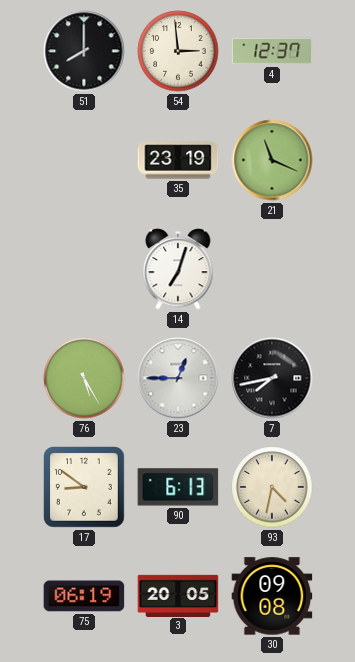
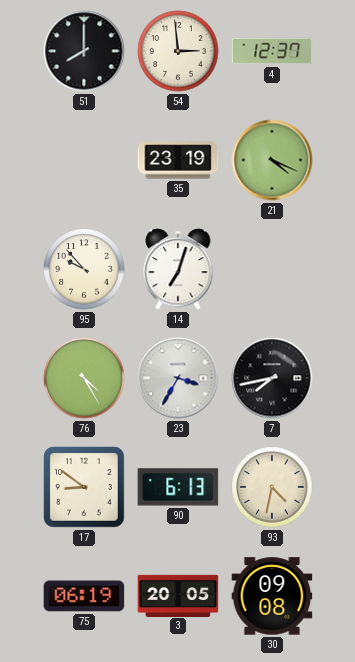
21: 11:19 -> 4:19
95: none -> 9:53
76: 5:25 -> 4:25
23: 12:45 -> 3:35
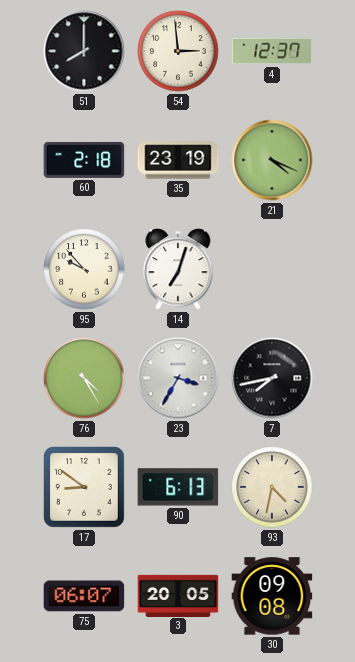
60: none -> 2:18
75: 06:19 -> 06:07
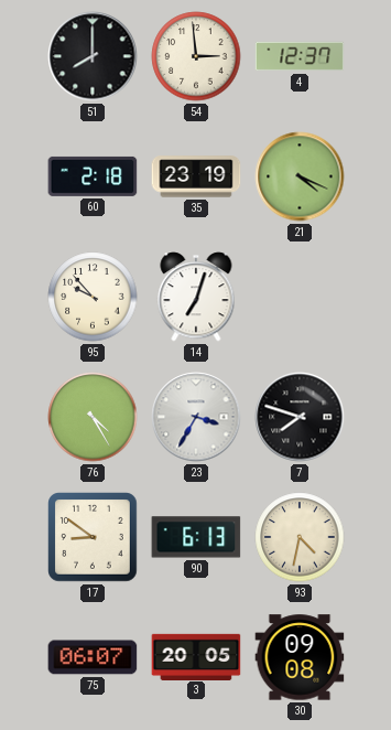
7: 7:43 -> 7:48
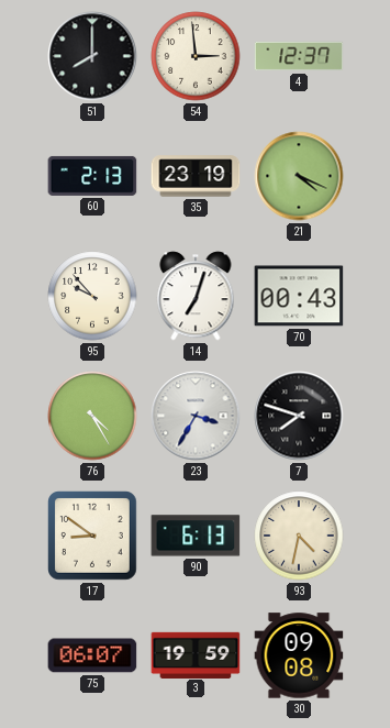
60: 2:18 -> 2:13
70: none -> 00:43
3: 20:05 -> 19:59
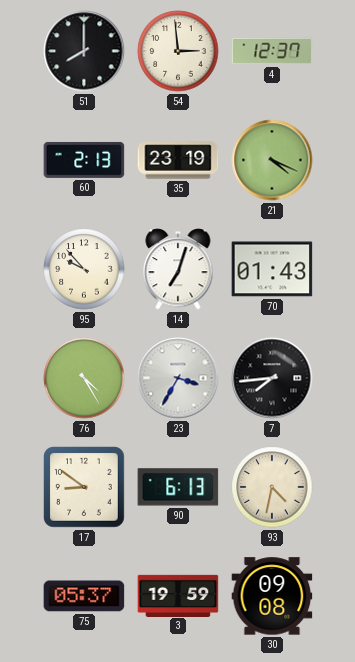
70: 00:43 -> 01:43
7: 7:48 -> 7:44
75: 06:07 -> 05:37
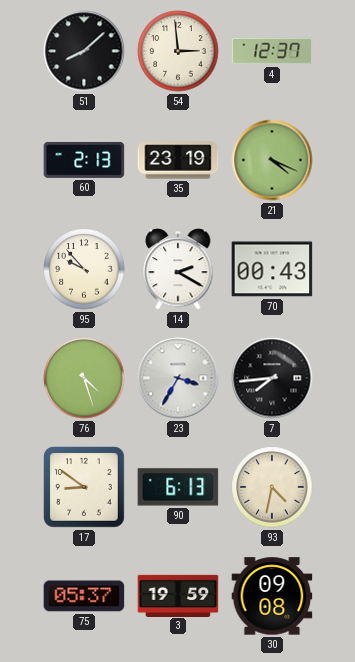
51: 8:00 -> 8:08
14: 7:03 -> 2:20
70: 01:43 -> 00:43
76: 4:25 -> 4:27
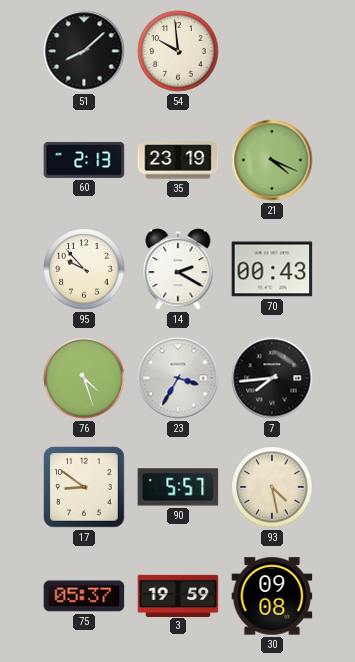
54: 2:59 -> 9:59
4: 12:37 -> none
90: 6:13 -> 5:57
93: 4:32 -> 4:28
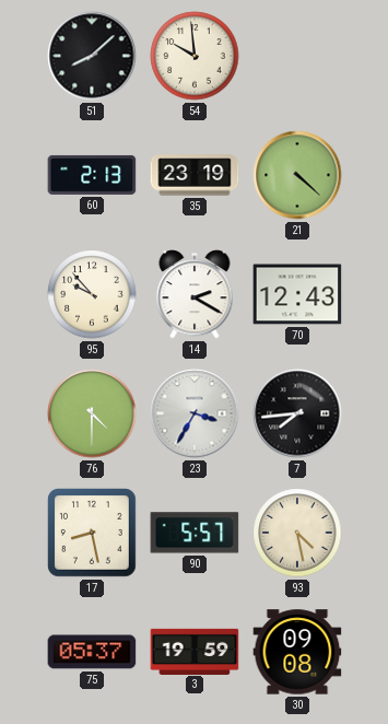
21: 4:19 -> 4:22
70: 00:43 -> 12:43
76: 4:27 -> 4:30
17: 8:51 -> 8:28
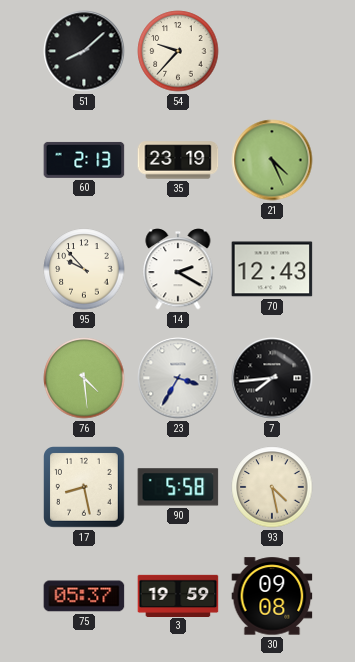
54: 9:59 -> 9:37
21: 4:22 -> 4:26
76: 4:30 -> 4:29
90: 5:57 -> 5:58
